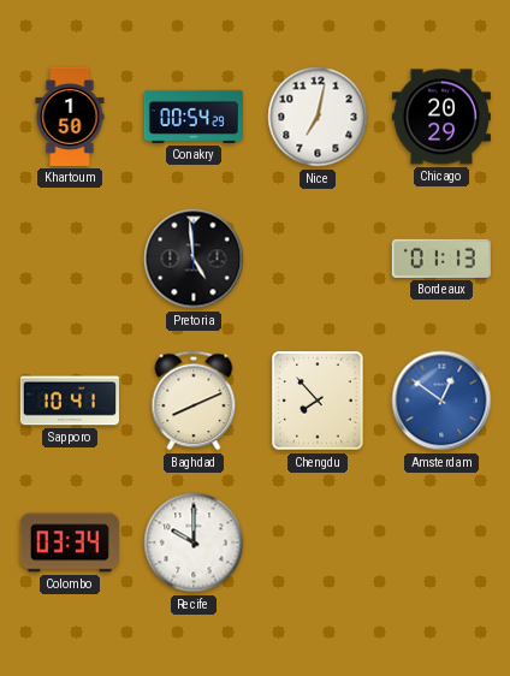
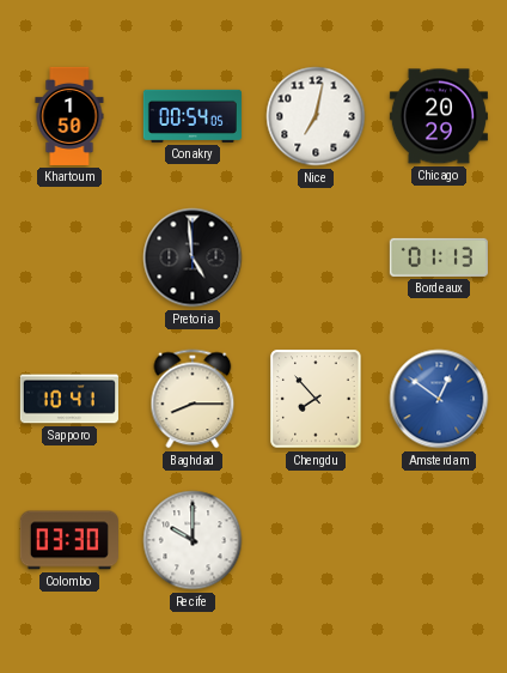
Conakry: 00:54:29 -> 00:54:05
Baghdad: 8:11 -> 8:15
Colombo: 03:34 -> 03:30
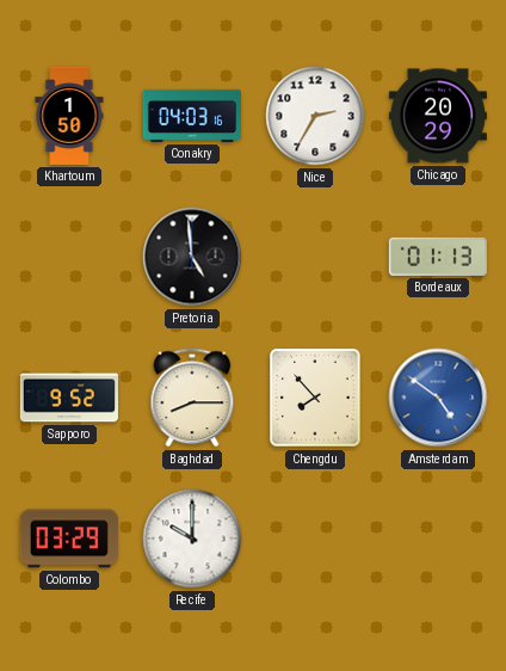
Conakry: 00:54 -> 04:03
Nice: 7:02 -> 2:35
Sapporo: 10:41 -> 9:52
Amsterdam: 12:51 -> 4:51
Colombo: 03:30 -> 03:29
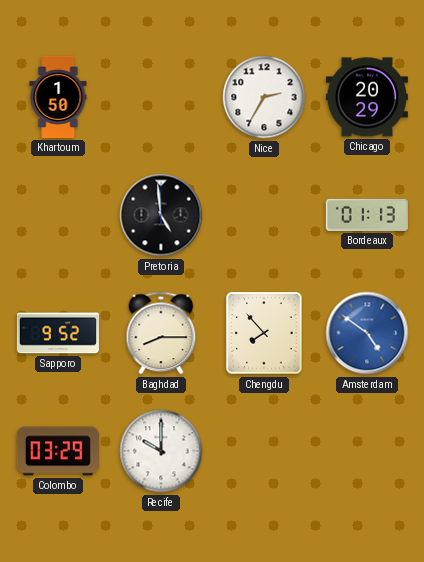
Conakry: 04:03 -> none
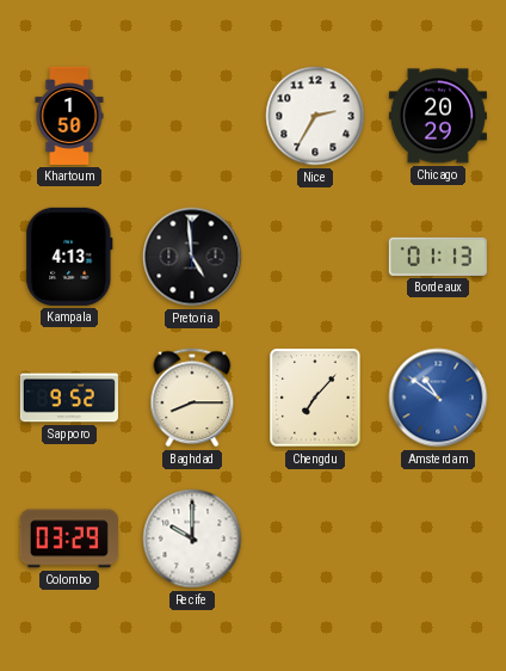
Kampala: none -> 4:13
Chengdu: 7:53 -> 7:07
Amsterdam: 4:51 -> 10:51
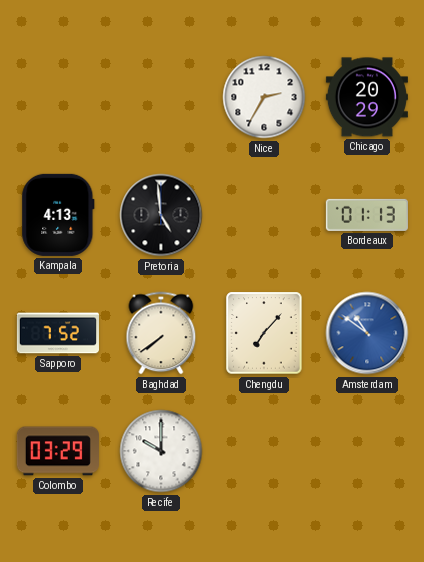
Khartoum: 1:50 -> none
Sapporo: 9:52 -> 7:52
Baghdad: 8:15 -> 7:39
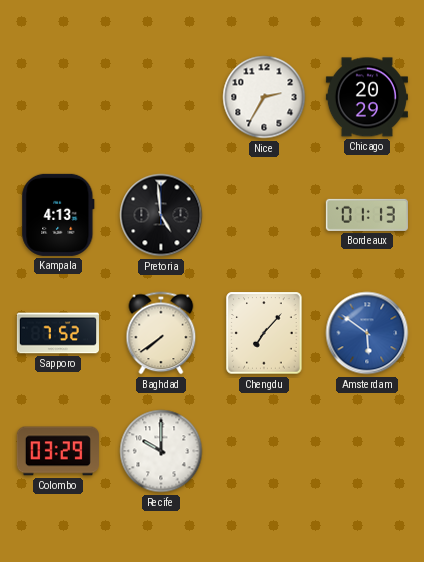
Amsterdam: 10:51 -> 5:51
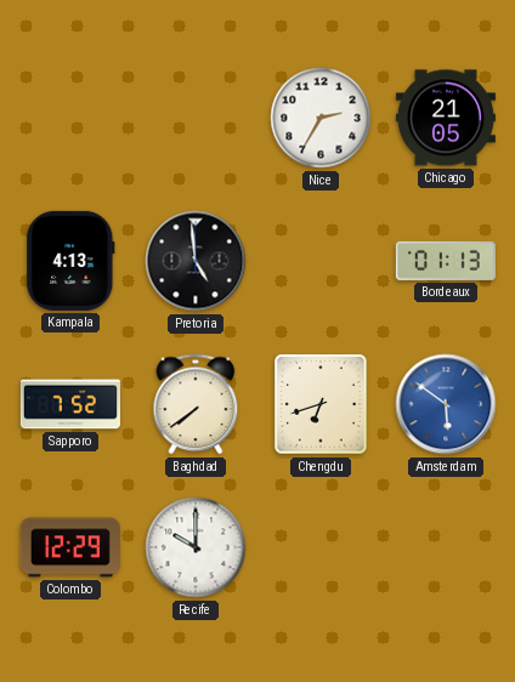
Chicago: 20:29 -> 21:05
Chengdu: 7:07 -> 6:42
Colombo: 03:29 -> 12:29
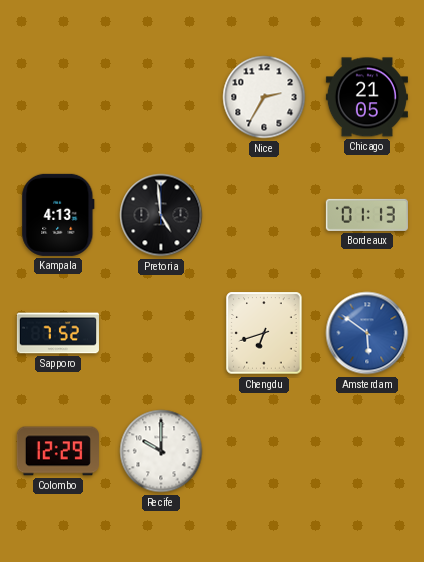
Baghdad: 7:39 -> none
